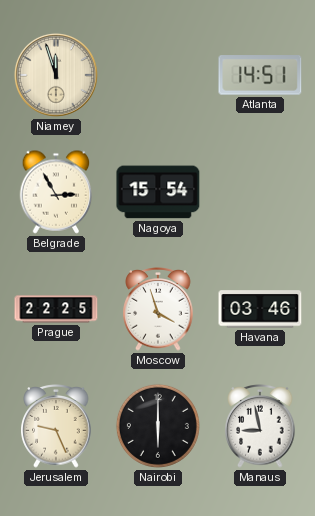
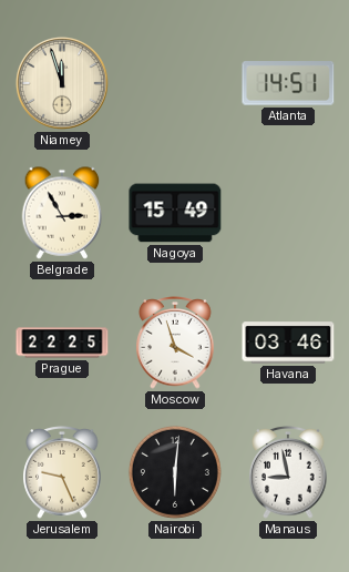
Nagoya: 15:54 -> 15:49
Nairobi: 6:00 -> 6:01
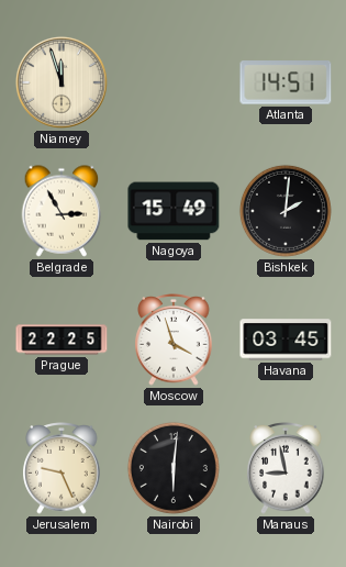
Bishkek: none -> 2:01
Havana: 03:46 -> 03:45
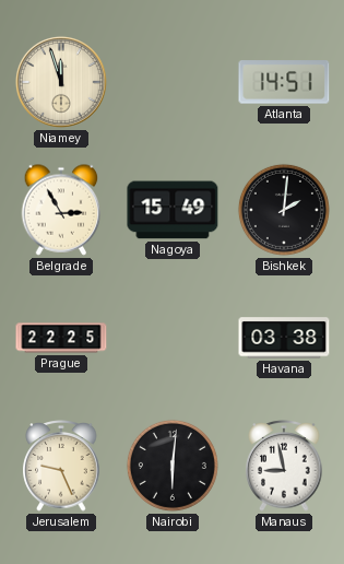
Moscow: 3:57 -> none
Havana: 03:45 -> 03:38
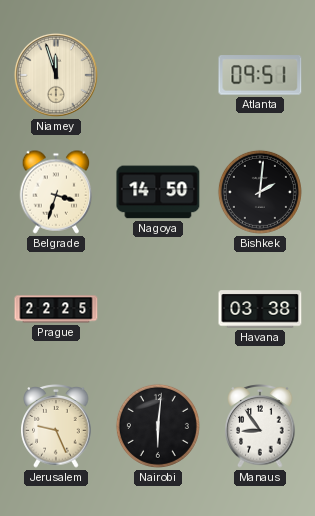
Atlanta: 14:51 -> 09:51
Belgrade: 2:55 -> 3:33
Nagoya: 15:49 -> 14:50
Manaus: 8:58 -> 8:54
